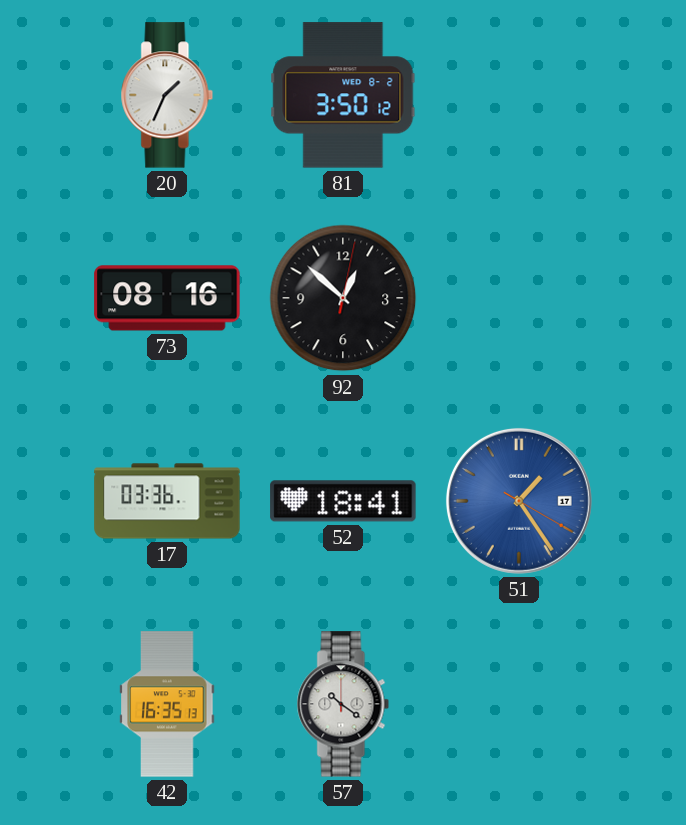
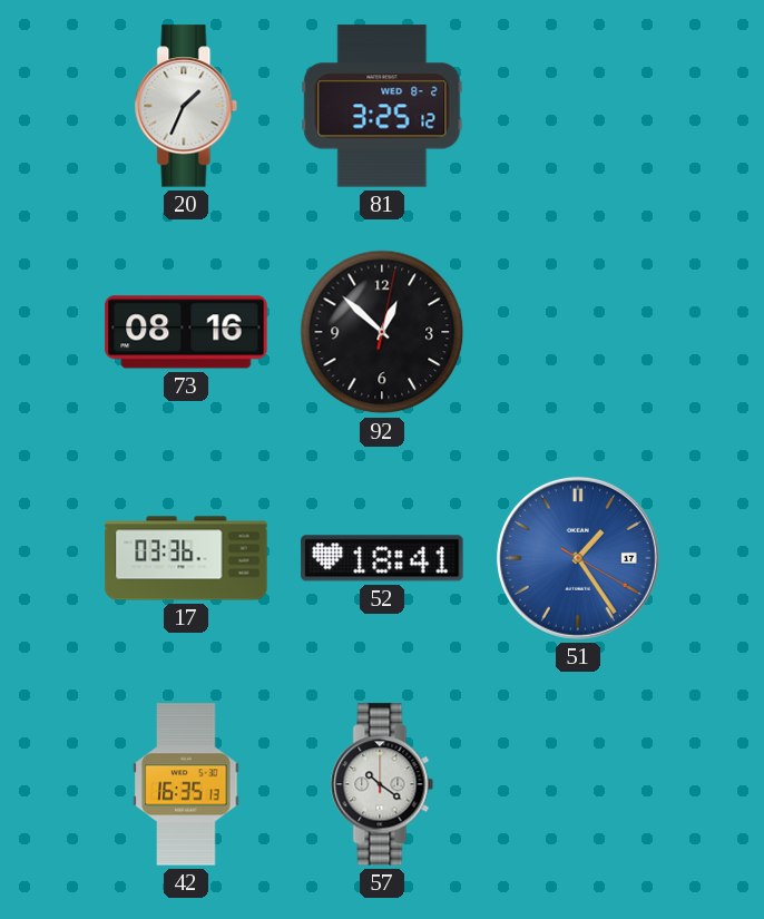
81: 3:50 -> 3:25
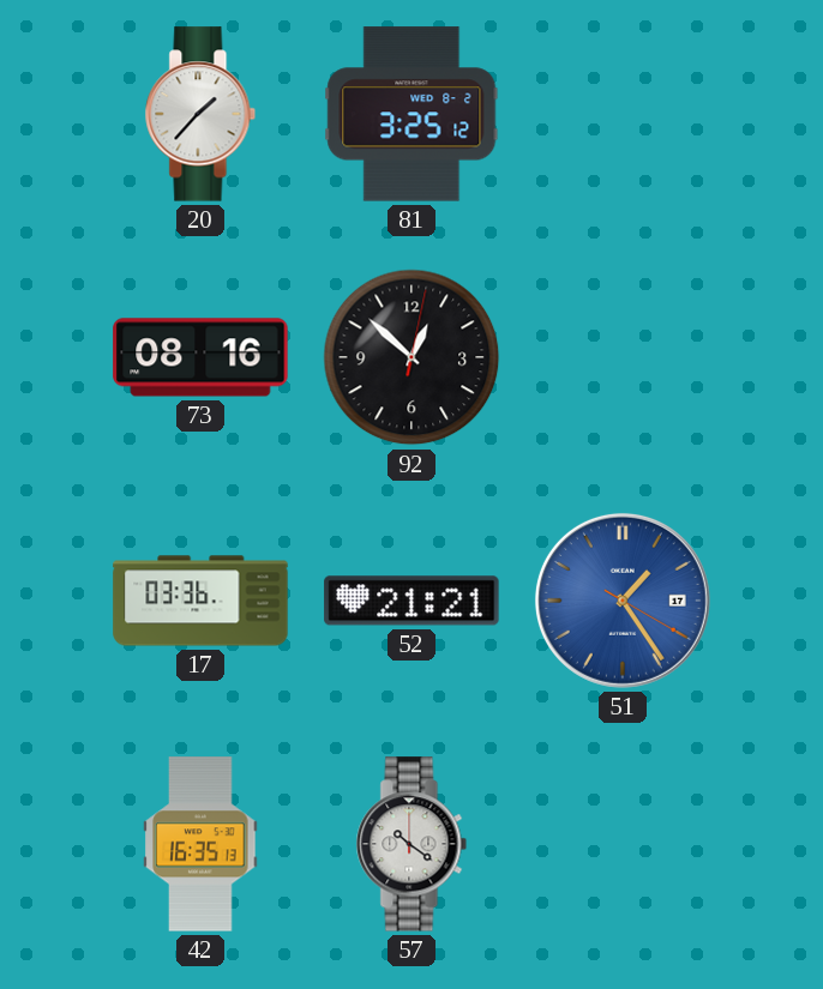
20: 1:34 -> 1:37
52: 18:41 -> 21:21
